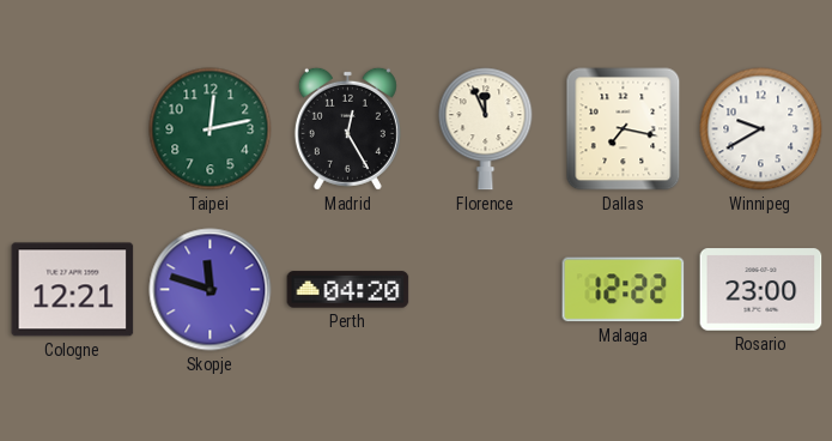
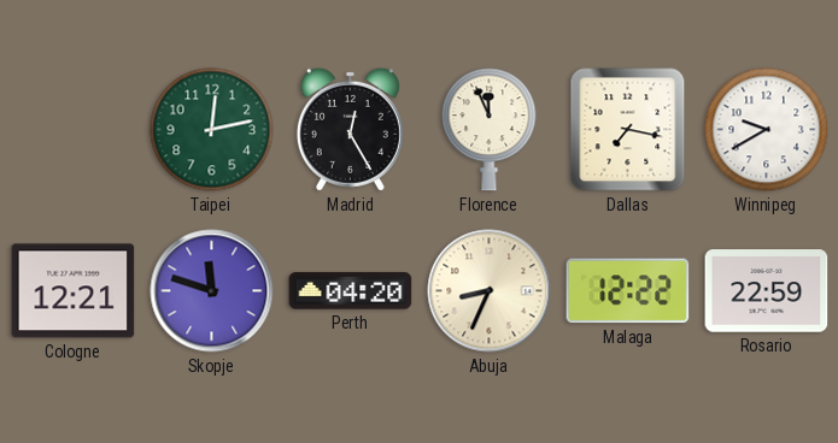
Abuja: none -> 8:34
Rosario: 23:00 -> 22:59
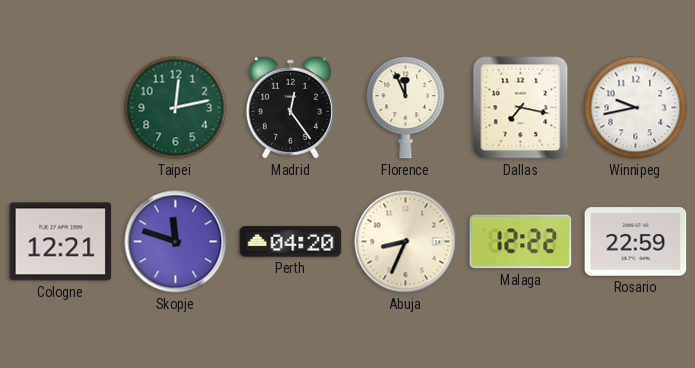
Madrid: 12:25 -> 12:24
Winnipeg: 9:40 -> 9:43
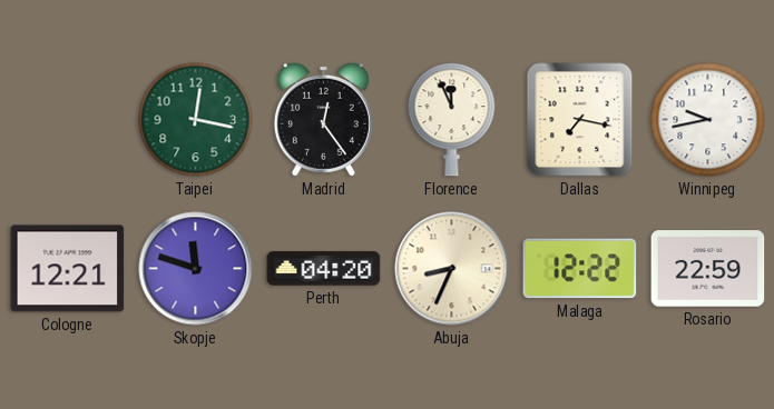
Taipei: 12:13 -> 12:17
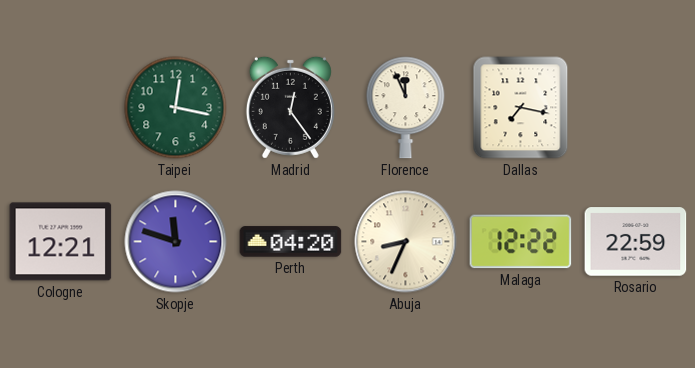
Winnipeg: 9:43 -> none
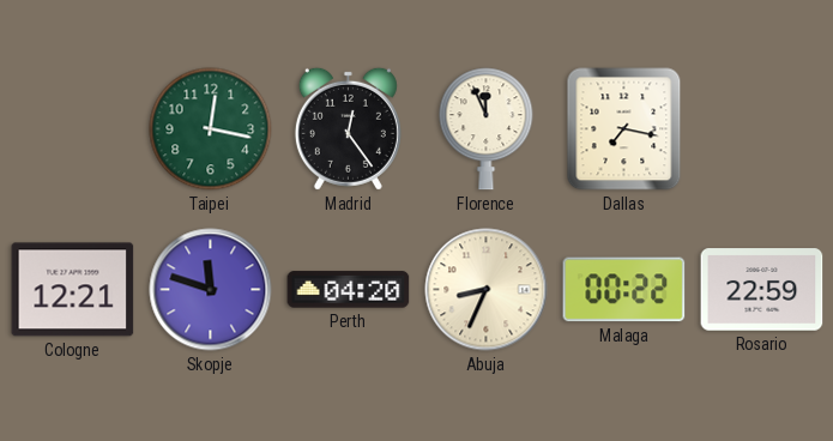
Malaga: 12:22 -> 00:22
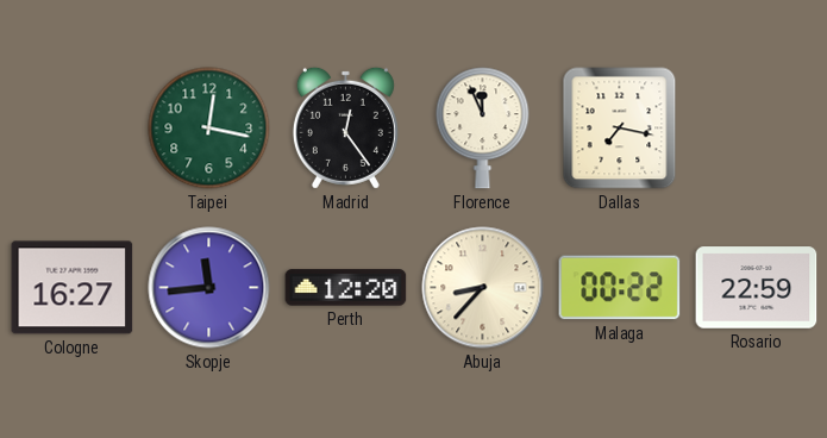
Cologne: 12:21 -> 16:27
Skopje: 11:48 -> 11:44
Perth: 04:20 -> 12:20
Abuja: 8:34 -> 8:37
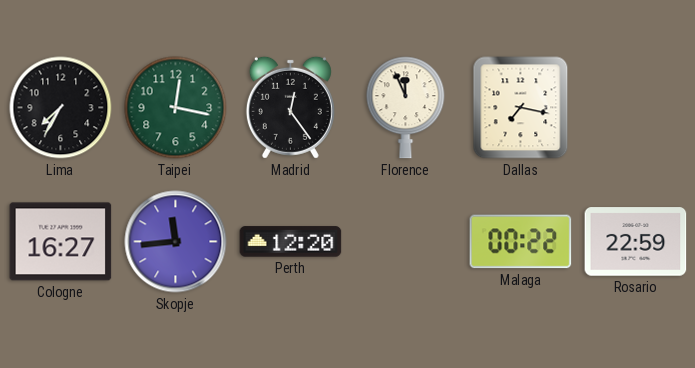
Lima: none -> 7:35
Abuja: 8:37 -> none
